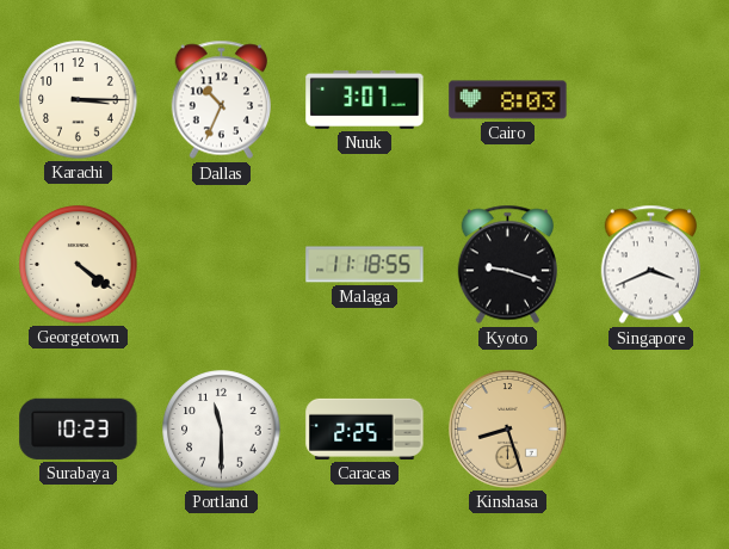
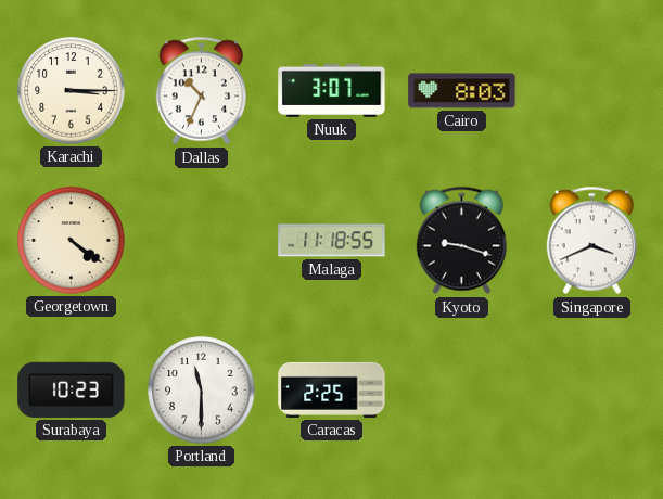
Kinshasa: 8:27 -> none
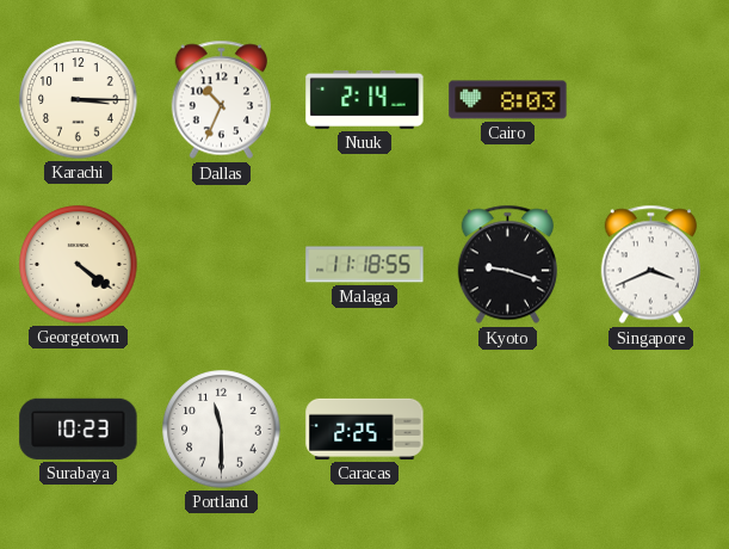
Nuuk: 3:07 -> 2:14
